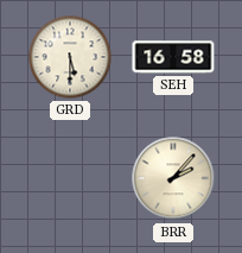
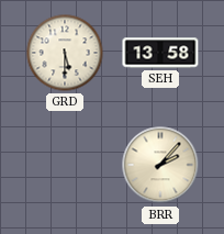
SEH: 16:58 -> 13:58
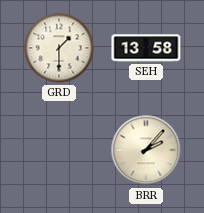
GRD: 5:30 -> 1:30
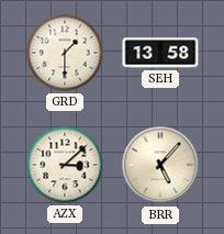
AZX: none -> 3:08
BRR: 2:07 -> 5:07
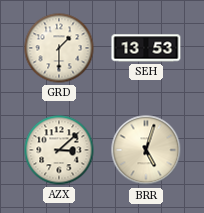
SEH: 13:58 -> 13:53
BRR: 5:07 -> 5:03
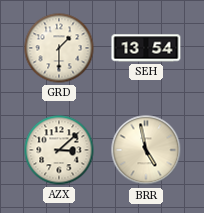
SEH: 13:53 -> 13:54
BRR: 5:03 -> 4:58
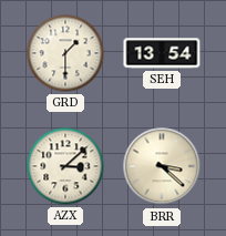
BRR: 4:58 -> 3:22
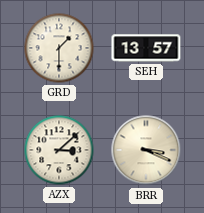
SEH: 13:54 -> 13:57
BRR: 3:22 -> 3:19
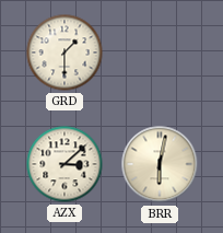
SEH: 13:57 -> none
BRR: 3:19 -> 6:02
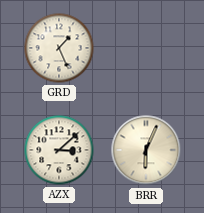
GRD: 1:30 -> 1:26
BRR: 6:02 -> 6:04
